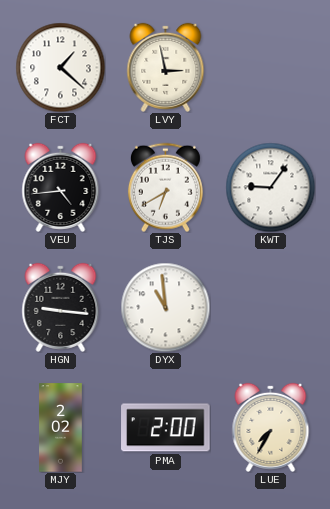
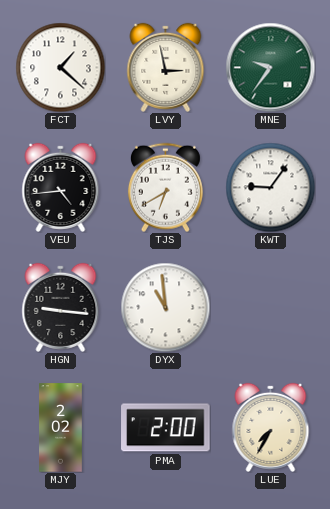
MNE: none -> 9:36
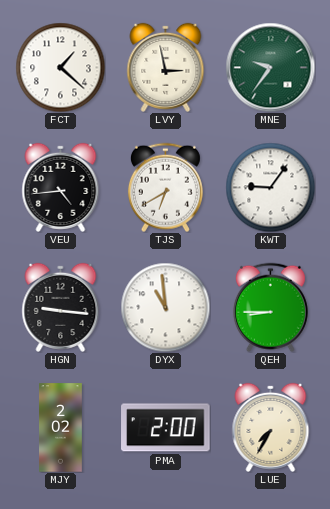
QEH: none -> 8:45
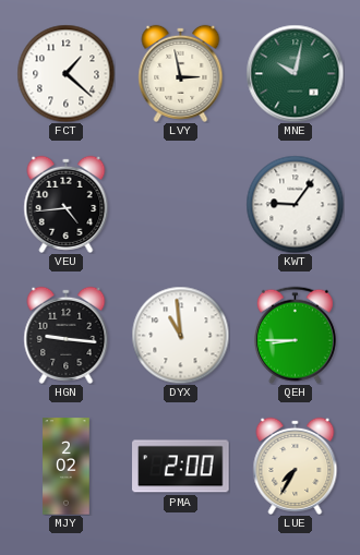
MNE: 9:36 -> 10:02
TJS: 6:40 -> none
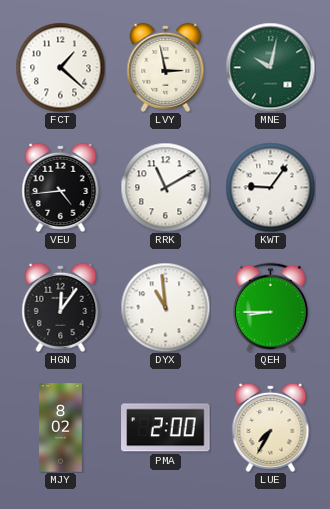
RRK: none -> 11:10
HGN: 9:16 -> 12:06
MJY: 2:02 -> 8:02
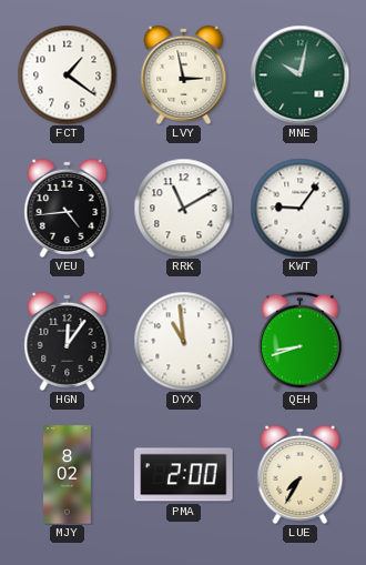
FCT: 1:22 -> 1:21
QEH: 8:45 -> 8:42
